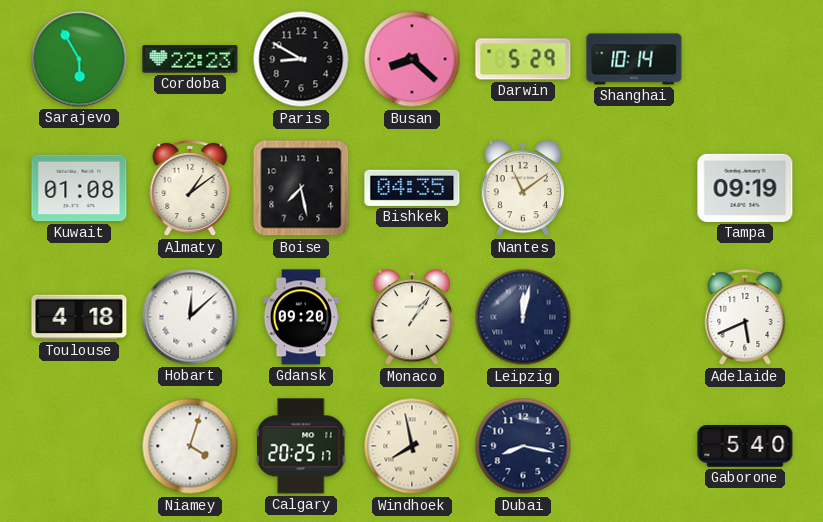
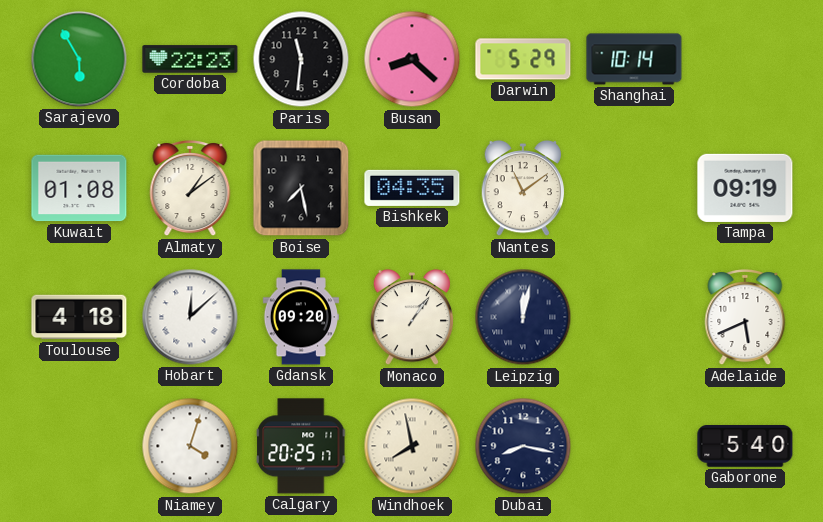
Paris: 8:50 -> 11:31
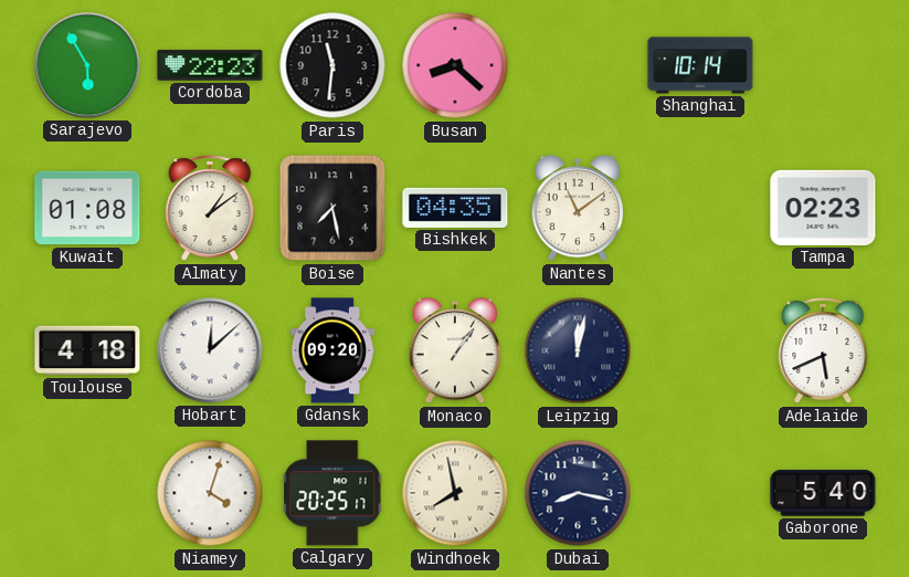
Darwin: 5:29 -> none
Tampa: 09:19 -> 02:23
